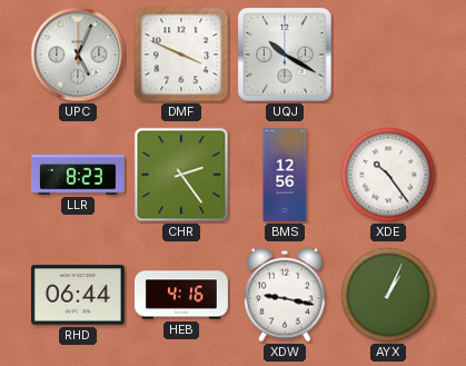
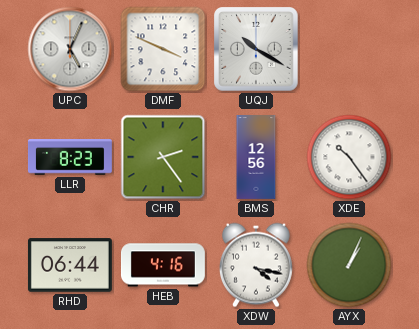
XDW: 9:17 -> 4:17
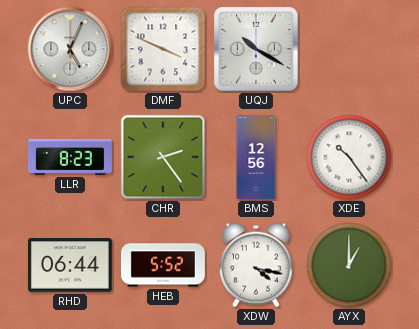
HEB: 4:16 -> 5:52
AYX: 1:04 -> 1:00
